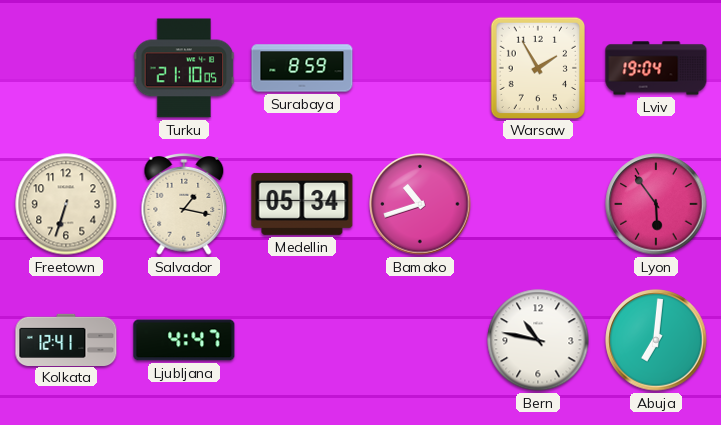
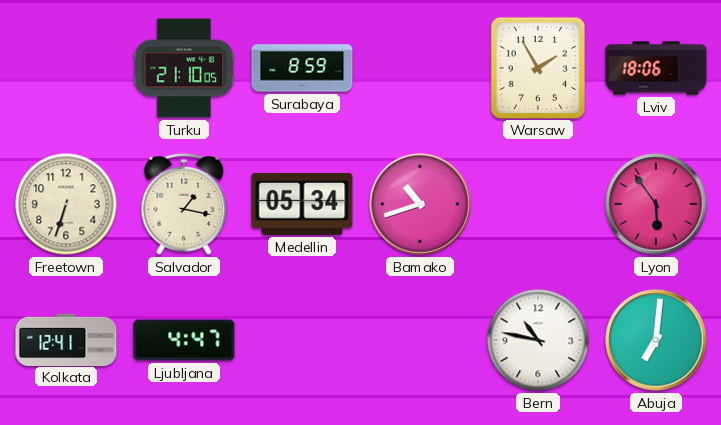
Lviv: 19:04 -> 18:06
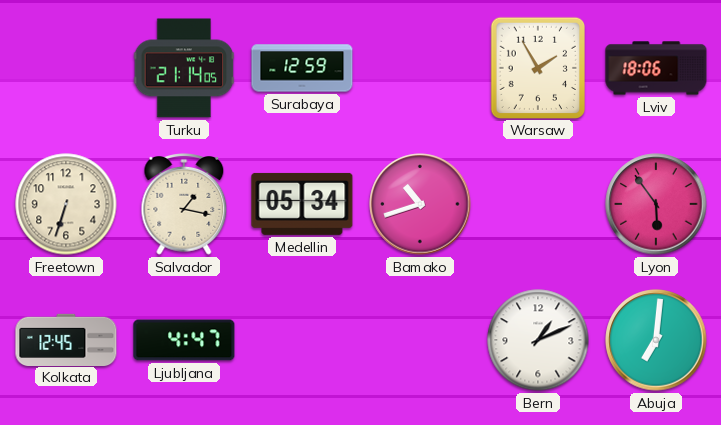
Turku: 21:10 -> 21:14
Surabaya: 8:59 -> 12:59
Kolkata: 12:41 -> 12:45
Bern: 10:47 -> 1:11
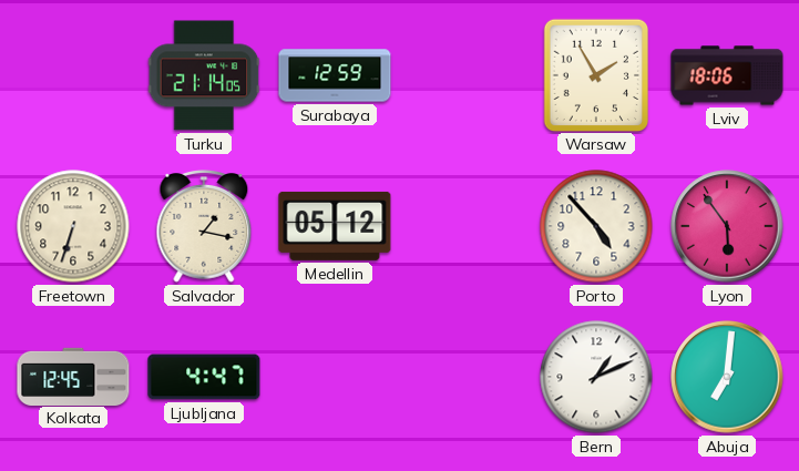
Medellin: 05:34 -> 05:12
Bamako: 10:42 -> none
Porto: none -> 4:53
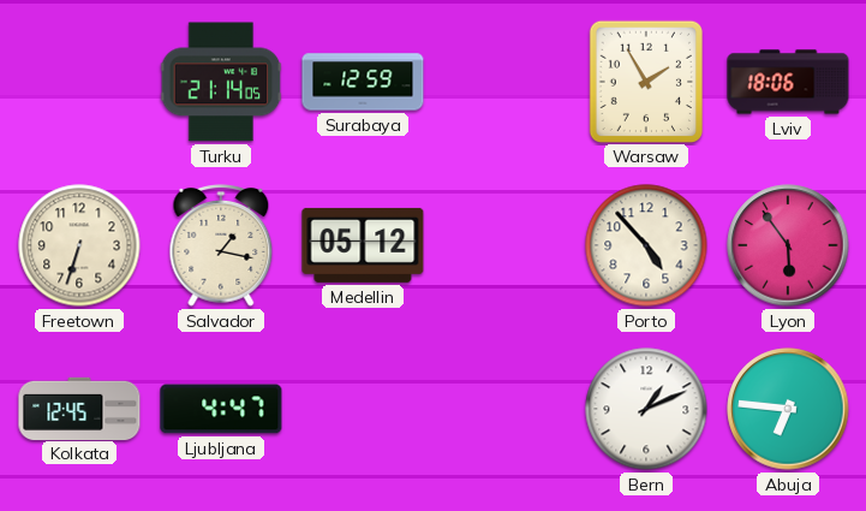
Abuja: 7:01 -> 6:46
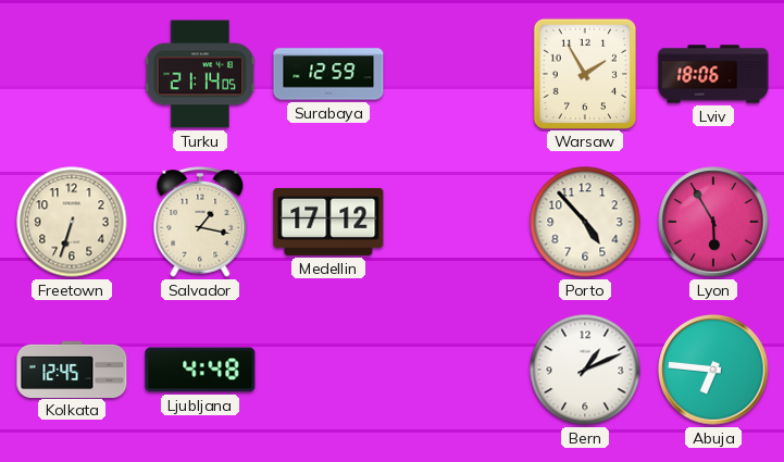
Medellin: 05:12 -> 17:12
Lyon: 5:54 -> 5:55
Ljubljana: 4:47 -> 4:48
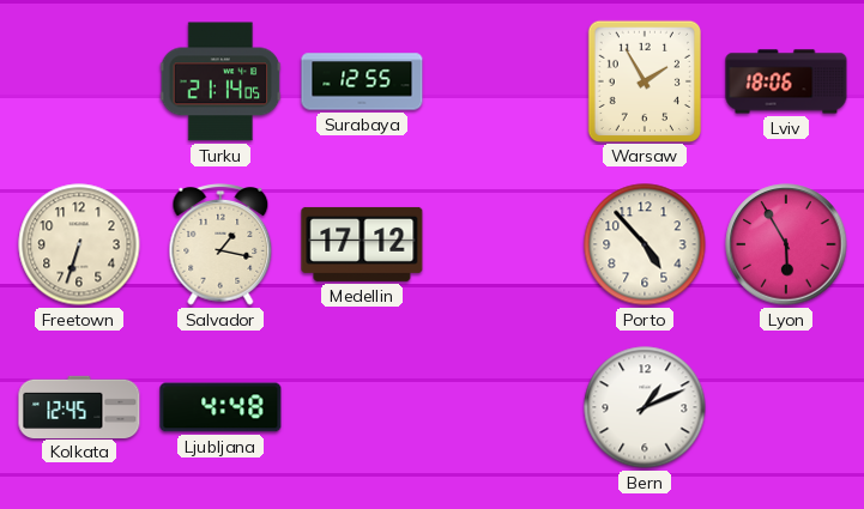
Surabaya: 12:59 -> 12:55
Abuja: 6:46 -> none
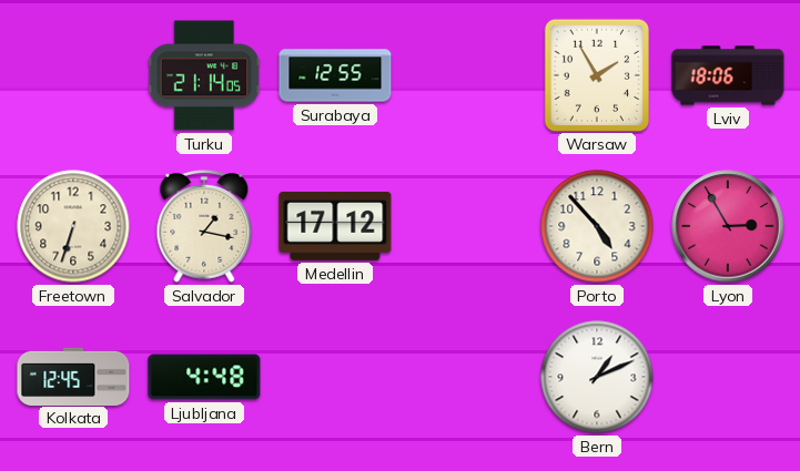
Lyon: 5:55 -> 2:55
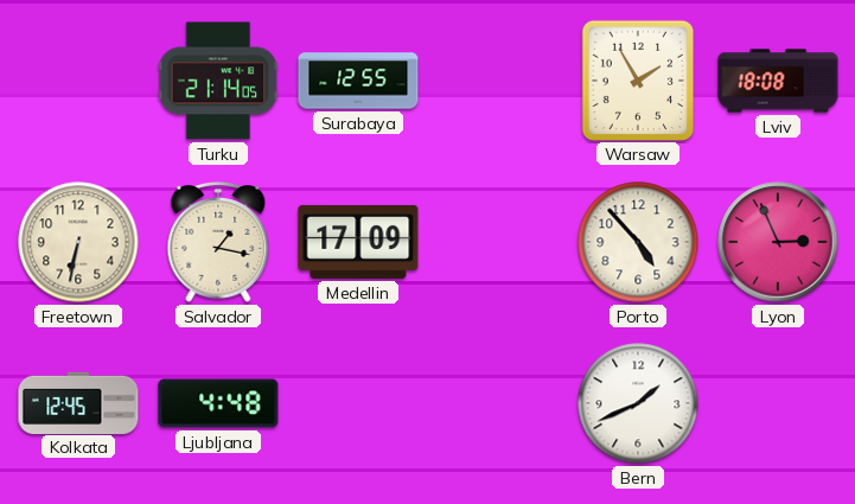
Lviv: 18:06 -> 18:08
Freetown: 6:33 -> 6:32
Medellin: 17:12 -> 17:09
Lyon: 2:55 -> 2:56
Bern: 1:11 -> 1:41
